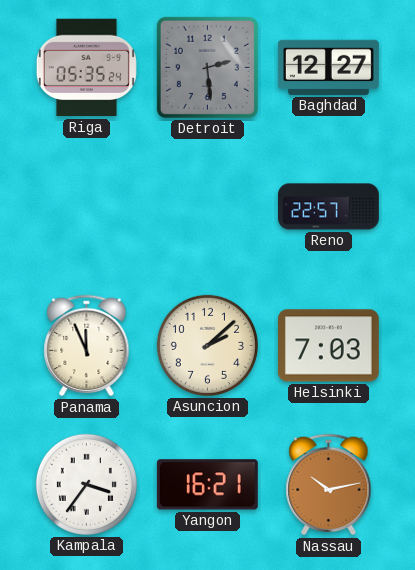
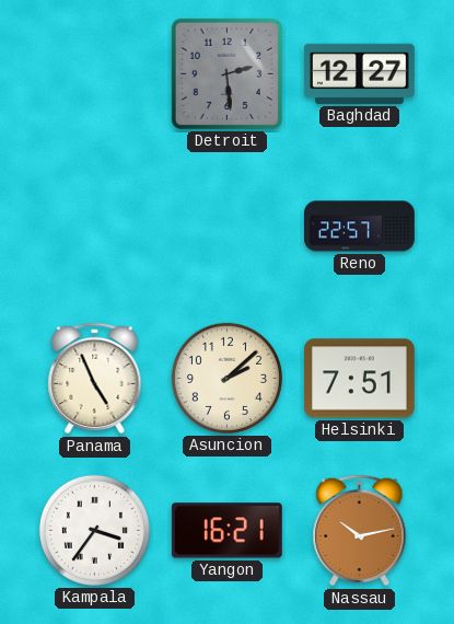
Riga: 05:35 -> none
Panama: 11:56 -> 4:56
Helsinki: 7:03 -> 7:51
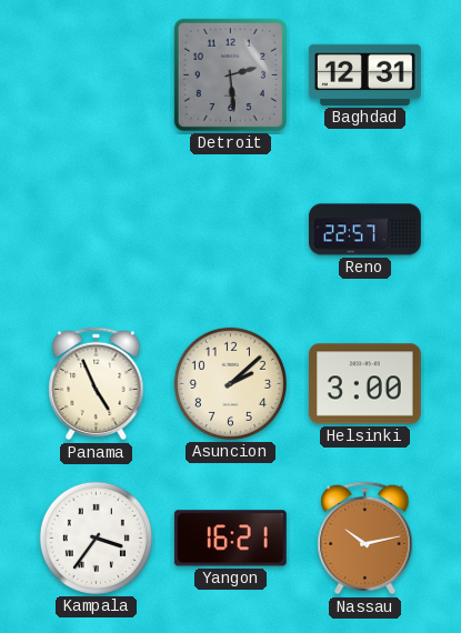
Baghdad: 12:27 -> 12:31
Helsinki: 7:51 -> 3:00
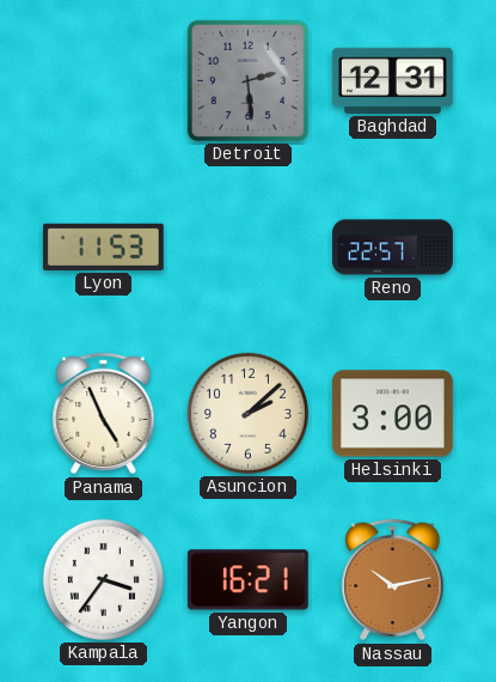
Lyon: none -> 11:53
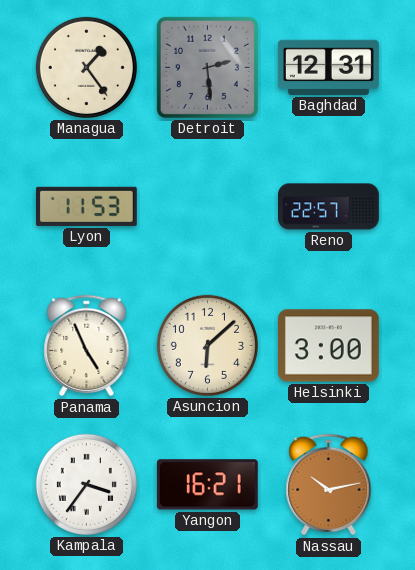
Managua: none -> 1:24
Asuncion: 2:08 -> 6:08
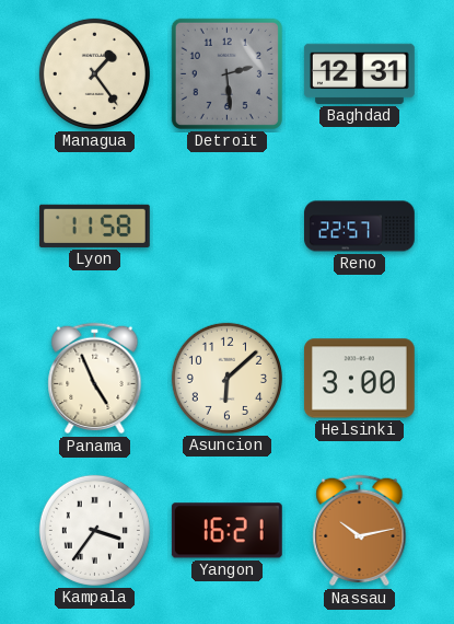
Lyon: 11:53 -> 11:58
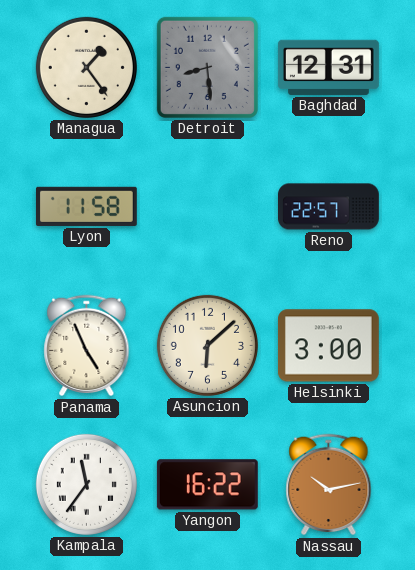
Detroit: 2:29 -> 8:29
Kampala: 3:36 -> 11:36
Yangon: 16:21 -> 16:22
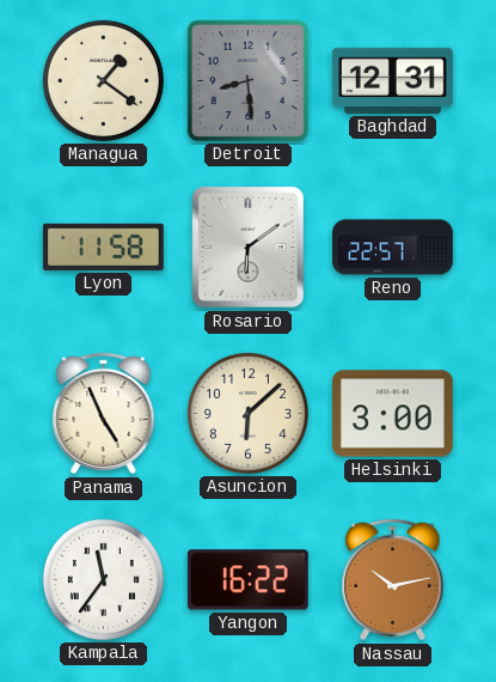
Managua: 1:24 -> 1:21
Rosario: none -> 6:09
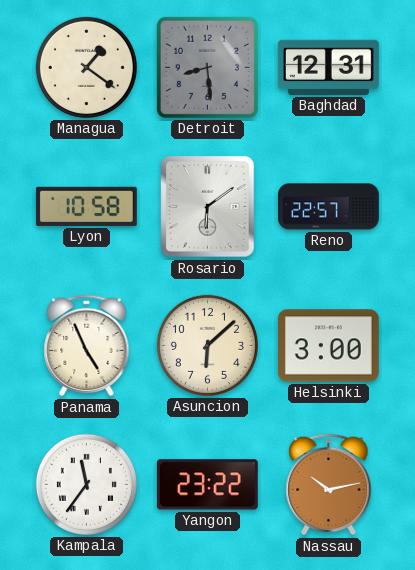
Lyon: 11:58 -> 10:58
Yangon: 16:22 -> 23:22
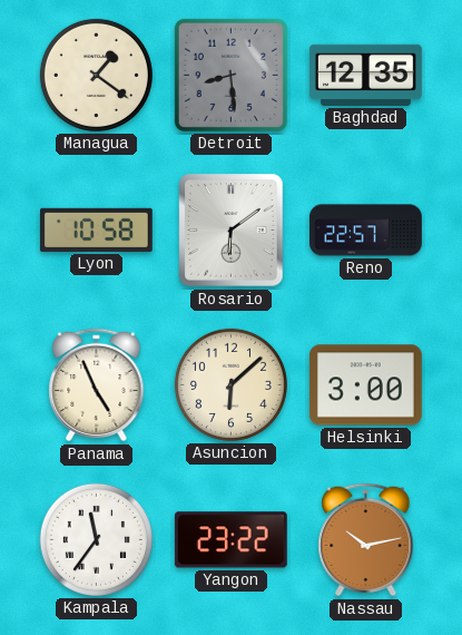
Baghdad: 12:31 -> 12:35
